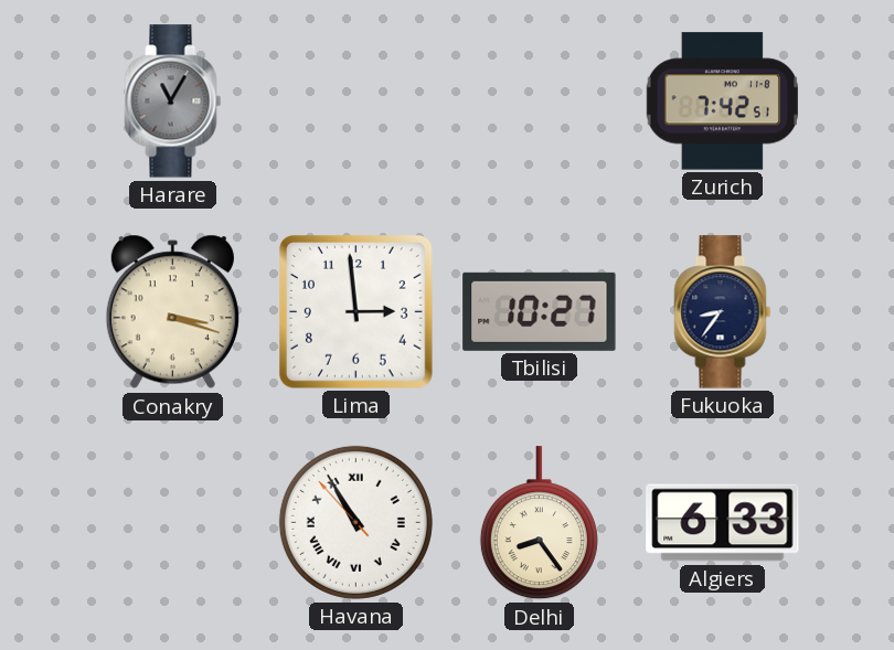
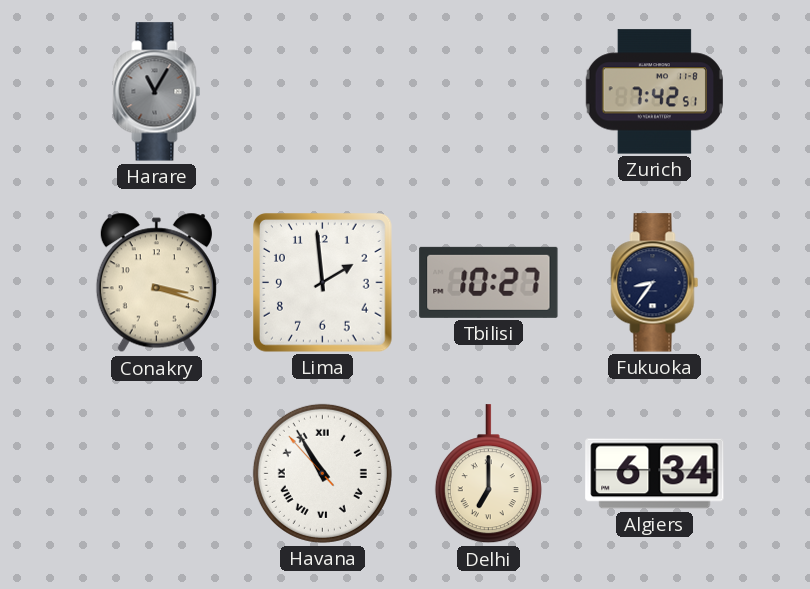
Lima: 2:59 -> 1:59
Delhi: 8:24 -> 7:00
Algiers: 6:33 -> 6:34
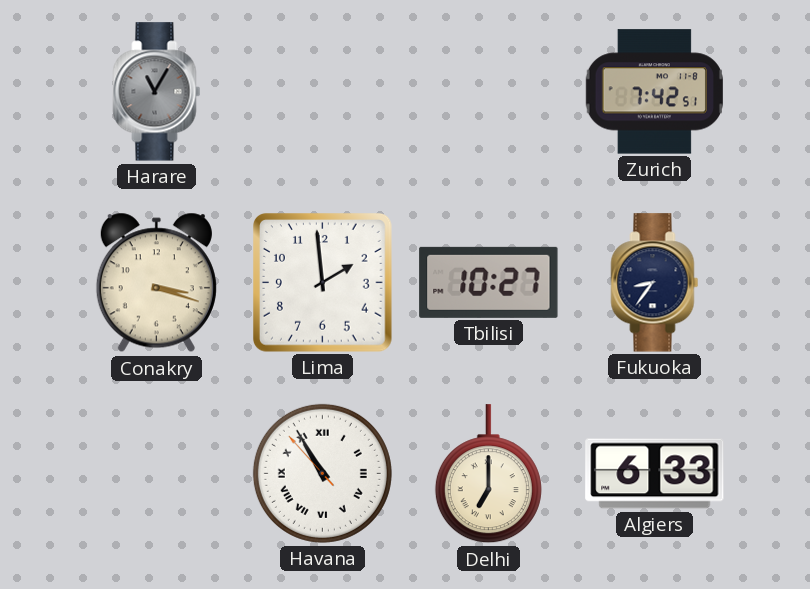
Algiers: 6:34 -> 6:33
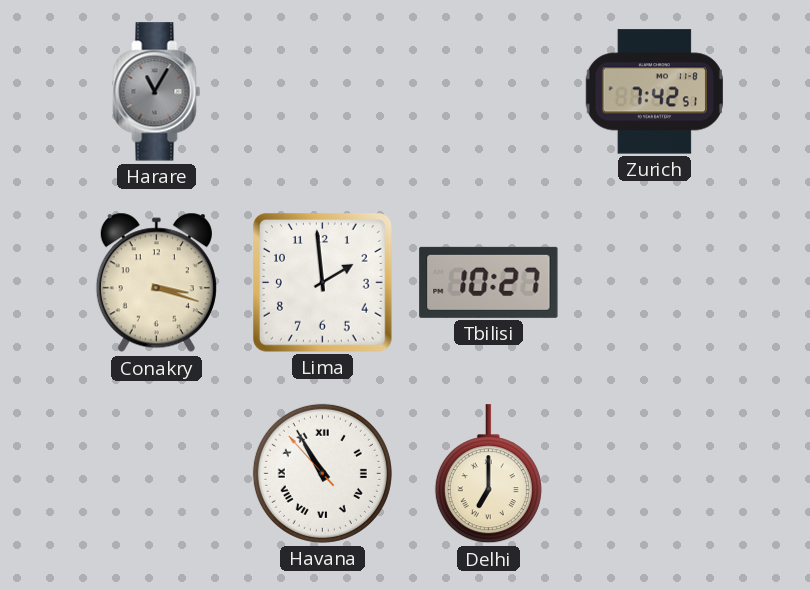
Fukuoka: 8:36 -> none
Algiers: 6:33 -> none
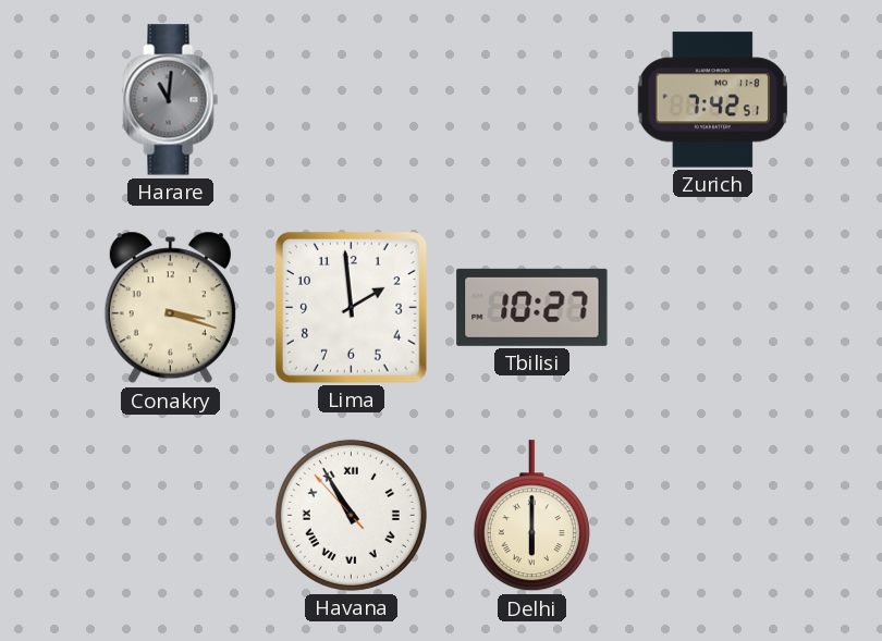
Harare: 11:05 -> 11:01
Delhi: 7:00 -> 6:00
